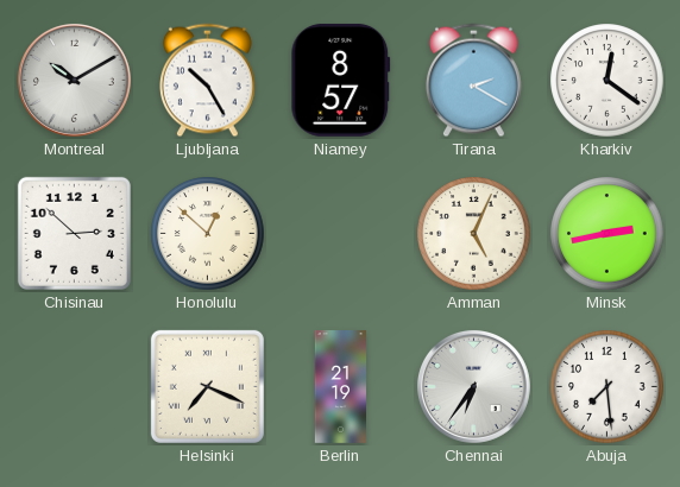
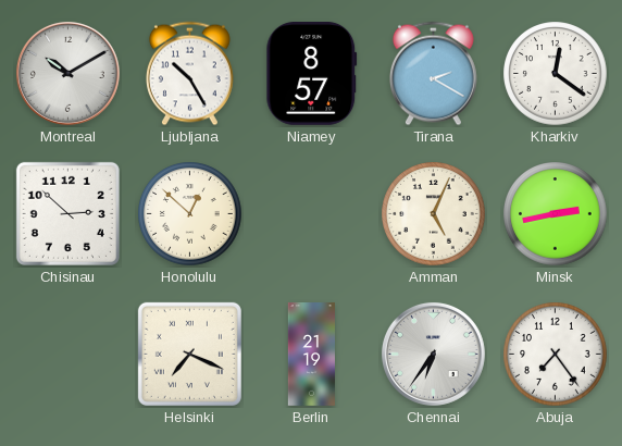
Abuja: 7:29 -> 7:24
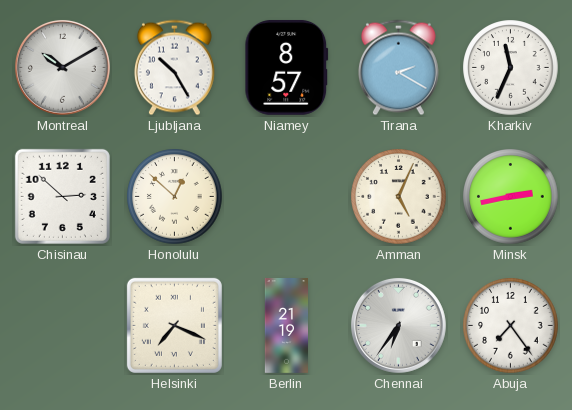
Kharkiv: 12:21 -> 11:34
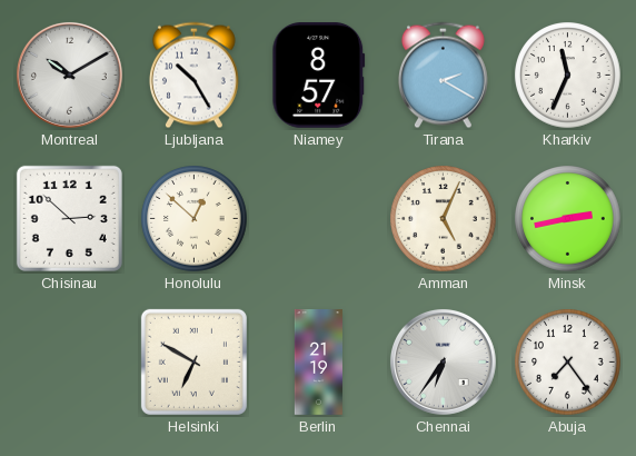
Helsinki: 7:19 -> 6:50
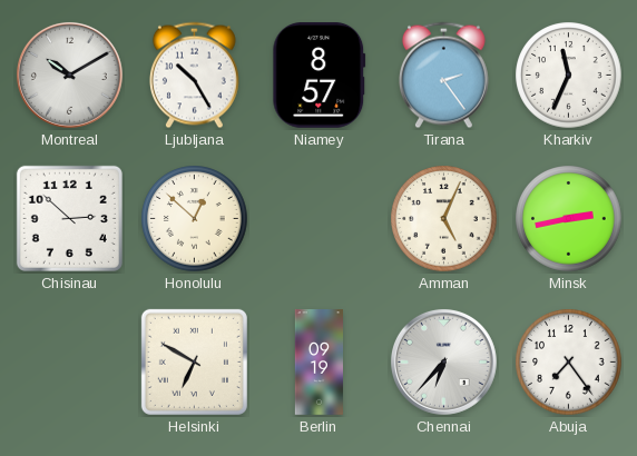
Tirana: 2:20 -> 2:24
Berlin: 21:19 -> 09:19
Chennai: 6:36 -> 6:37
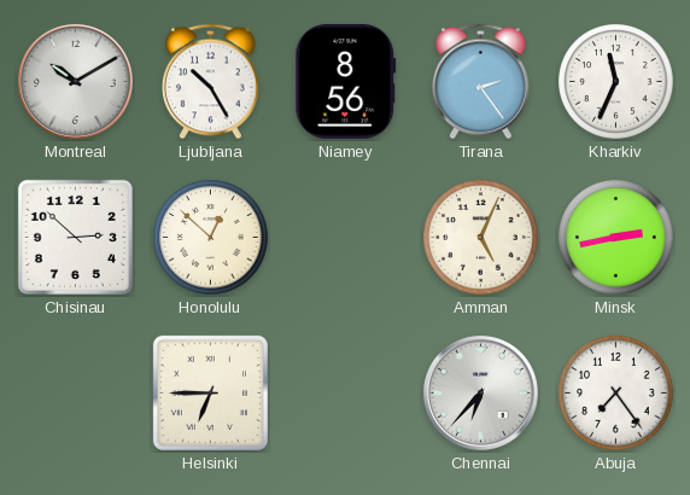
Niamey: 8:57 -> 8:56
Helsinki: 6:50 -> 6:45
Berlin: 09:19 -> none
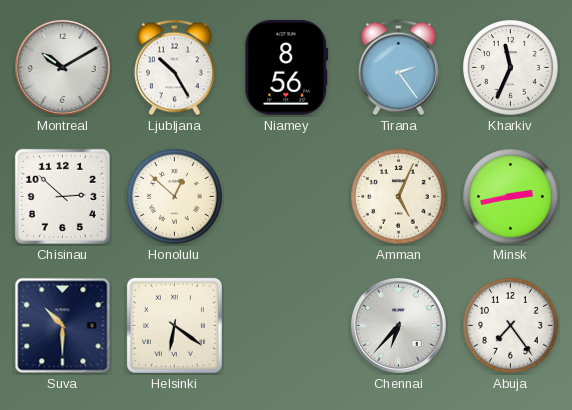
Suva: none -> 10:30
Helsinki: 6:45 -> 6:21
